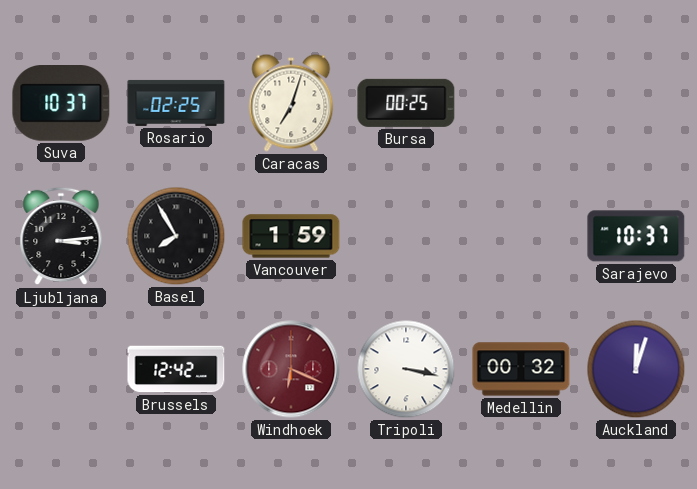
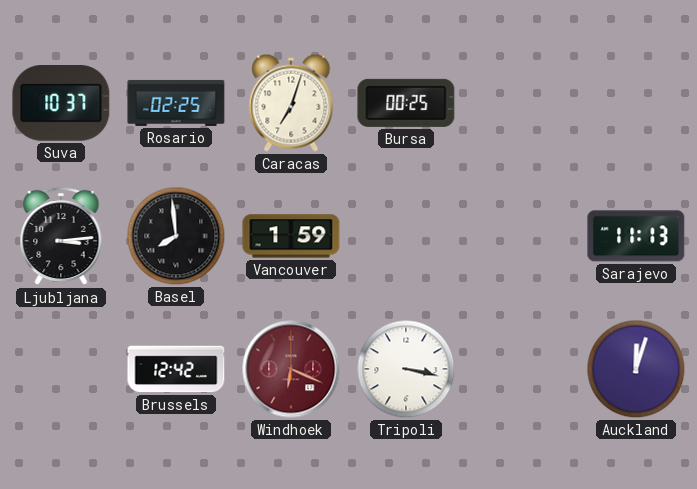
Basel: 7:55 -> 7:59
Sarajevo: 10:37 -> 11:13
Medellin: 00:32 -> none
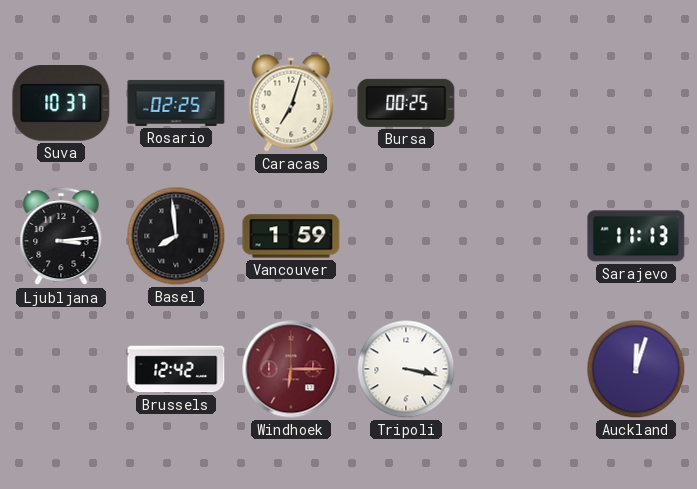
Windhoek: 6:19 -> 6:15
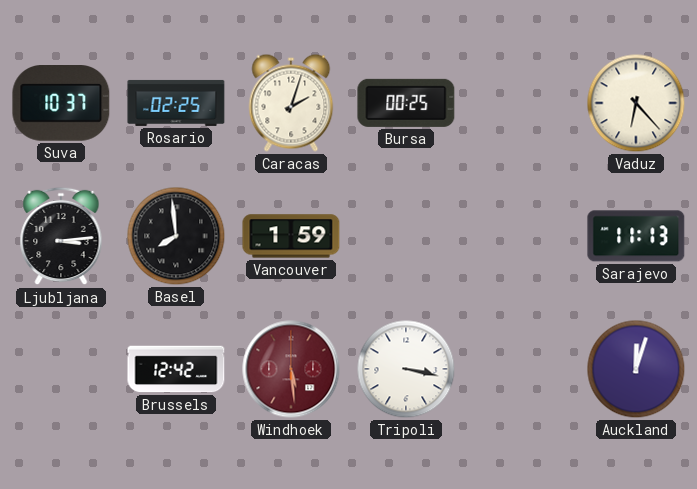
Caracas: 7:03 -> 2:03
Vaduz: none -> 6:23
Windhoek: 6:15 -> 5:29
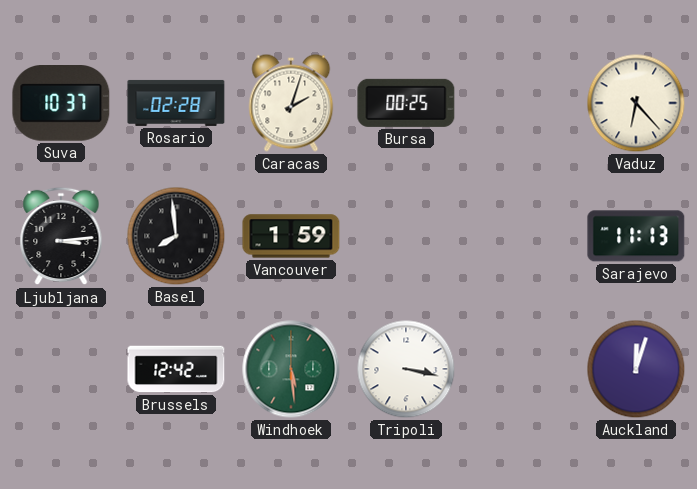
Rosario: 02:25 -> 02:28
Windhoek dial: burgundy -> green
